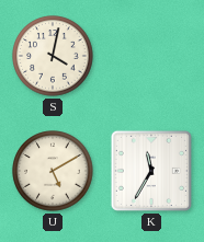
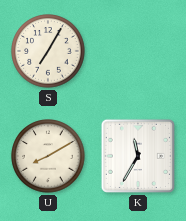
S: 4:02 -> 7:05
U: 5:10 -> 8:10
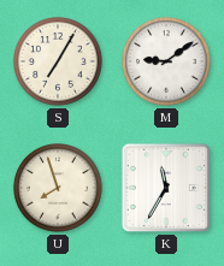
M: none -> 9:09
U: 8:10 -> 7:57
